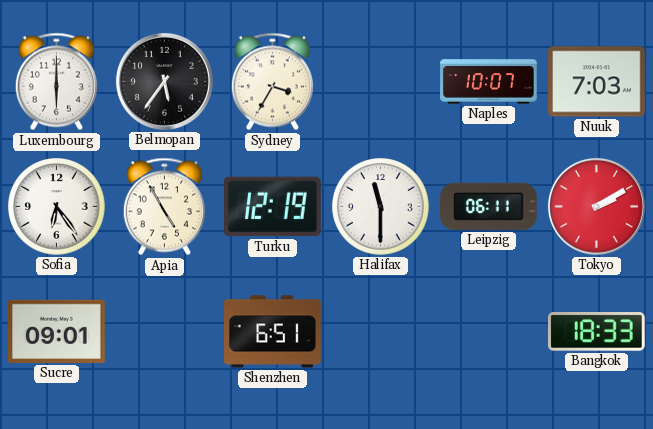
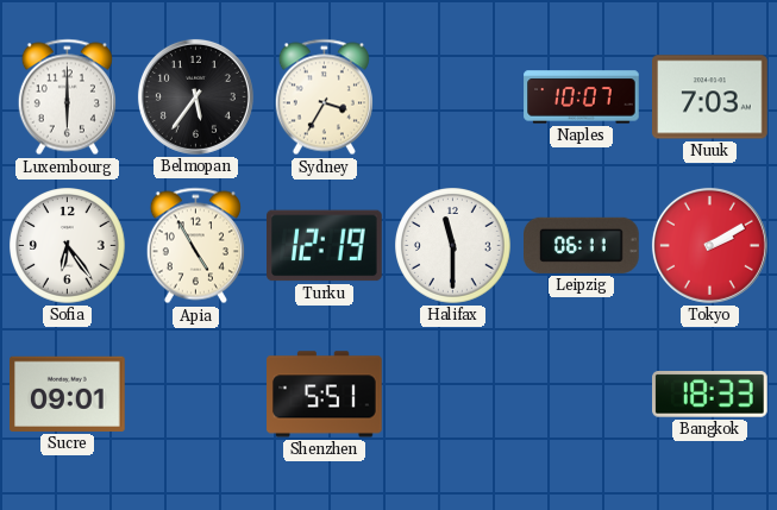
Shenzhen: 6:51 -> 5:51
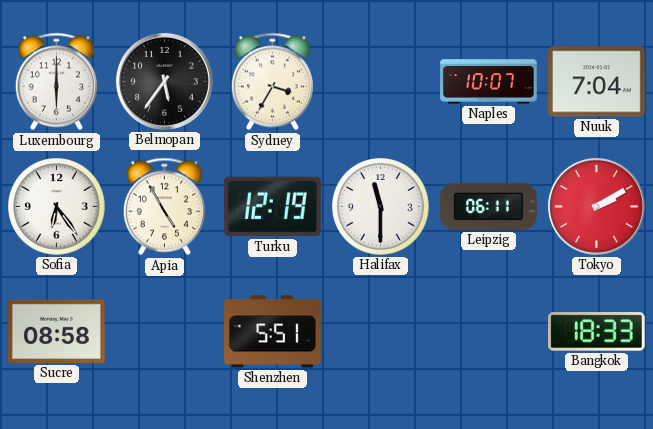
Nuuk: 7:03 -> 7:04
Sucre: 09:01 -> 08:58
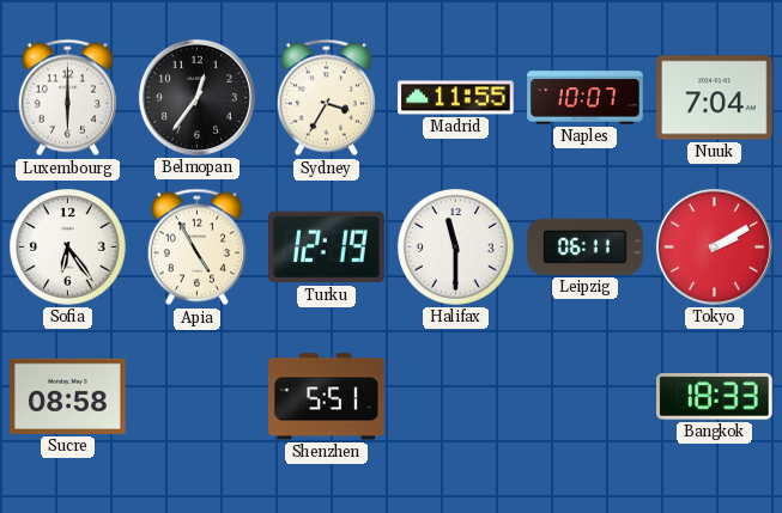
Belmopan: 5:36 -> 12:36
Madrid: none -> 11:55
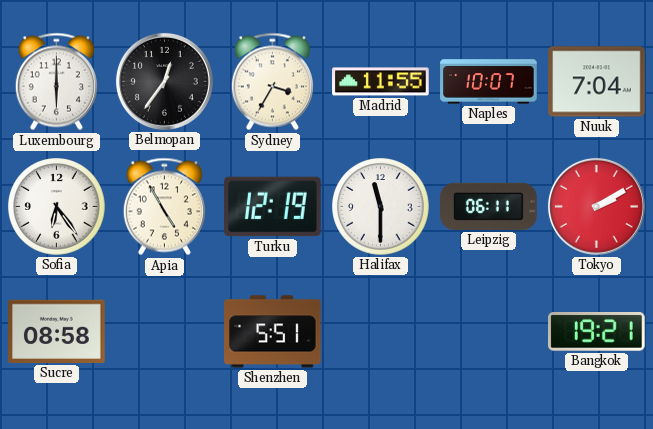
Bangkok: 18:33 -> 19:21
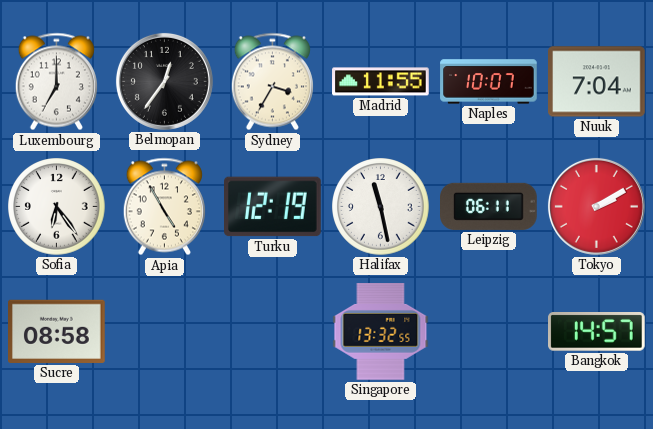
Luxembourg: 6:00 -> 7:00
Halifax: 11:30 -> 11:28
Shenzhen: 5:51 -> none
Singapore: none -> 13:32
Bangkok: 19:21 -> 14:57
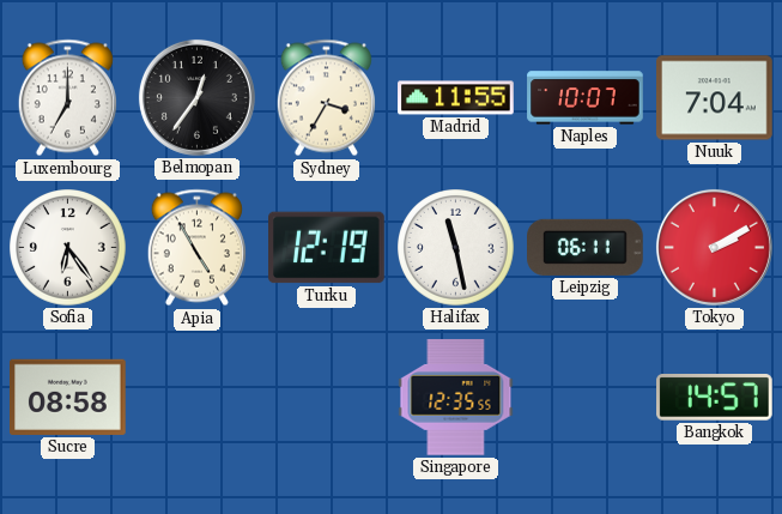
Singapore: 13:32 -> 12:35
